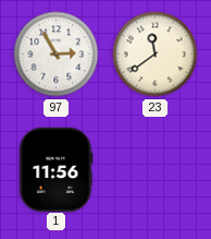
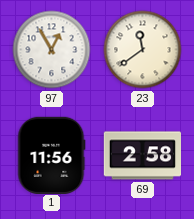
97: 2:55 -> 12:55
69: none -> 2:58
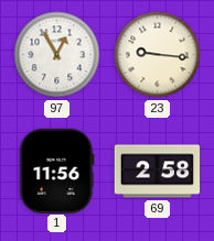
23: 11:39 -> 9:16
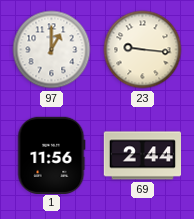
97: 12:55 -> 1:00
69: 2:58 -> 2:44
